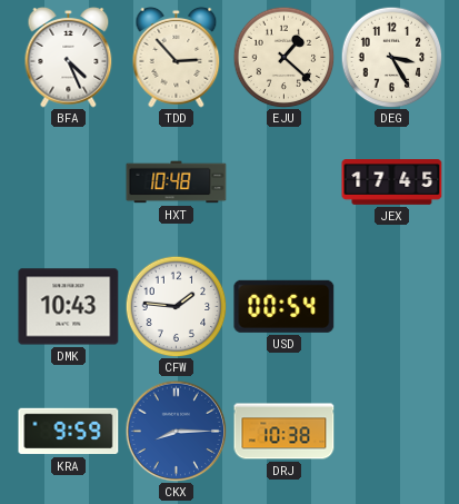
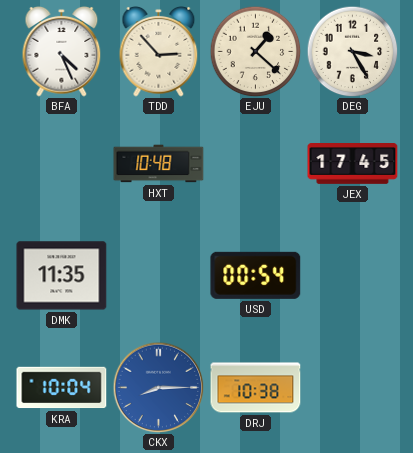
DMK: 10:43 -> 11:35
CFW: 1:46 -> none
KRA: 9:59 -> 10:04
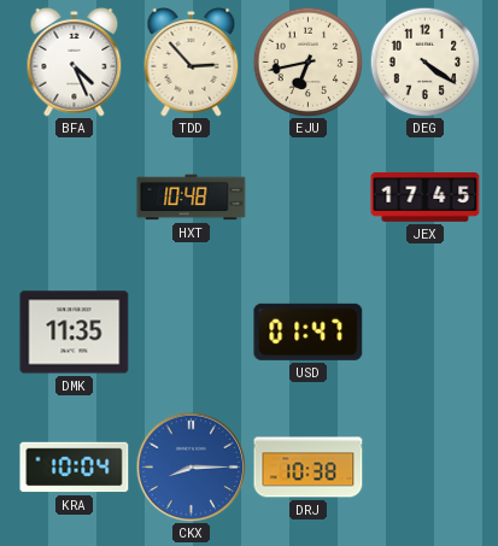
EJU: 1:22 -> 6:43
DEG: 3:25 -> 4:21
USD: 00:54 -> 01:47
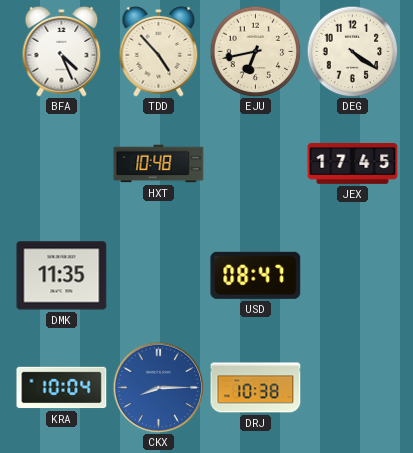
TDD: 2:53 -> 4:53
USD: 01:47 -> 08:47
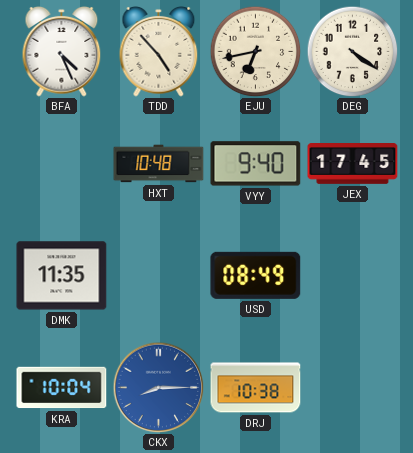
VYY: none -> 9:40
USD: 08:47 -> 08:49
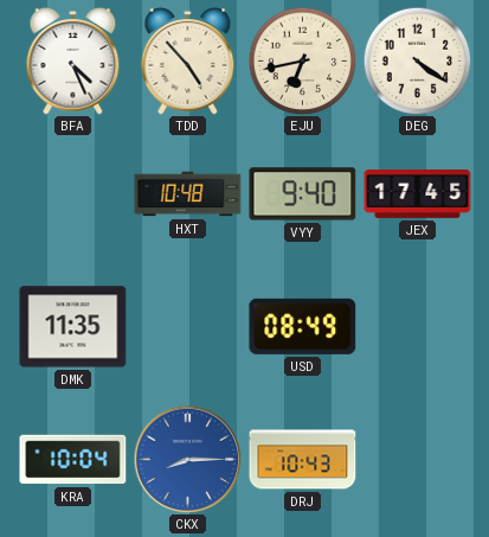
DRJ: 10:38 -> 10:43
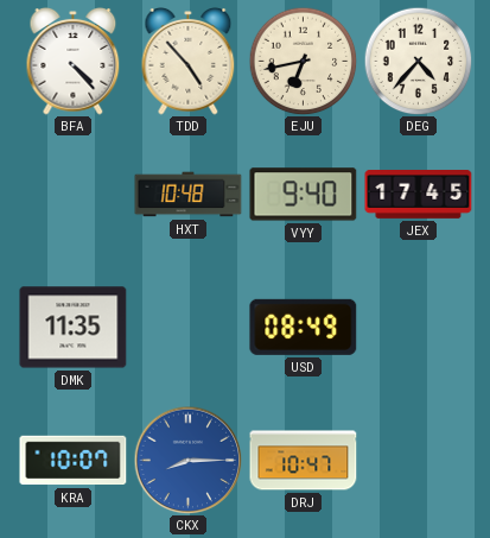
BFA: 4:26 -> 4:23
DEG: 4:21 -> 4:37
KRA: 10:04 -> 10:07
DRJ: 10:43 -> 10:47
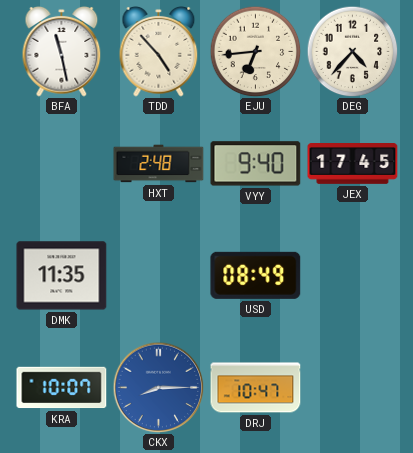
BFA: 4:23 -> 11:28
EJU: 6:43 -> 6:44
HXT: 10:48 -> 2:48
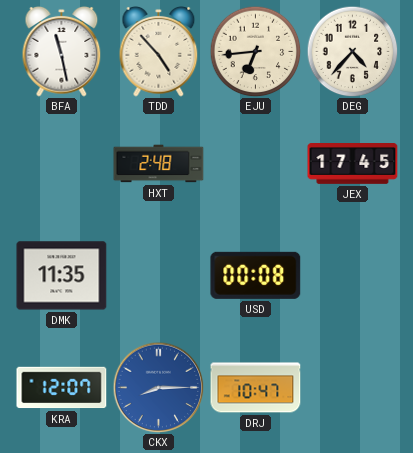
VYY: 9:40 -> none
USD: 08:49 -> 00:08
KRA: 10:07 -> 12:07
